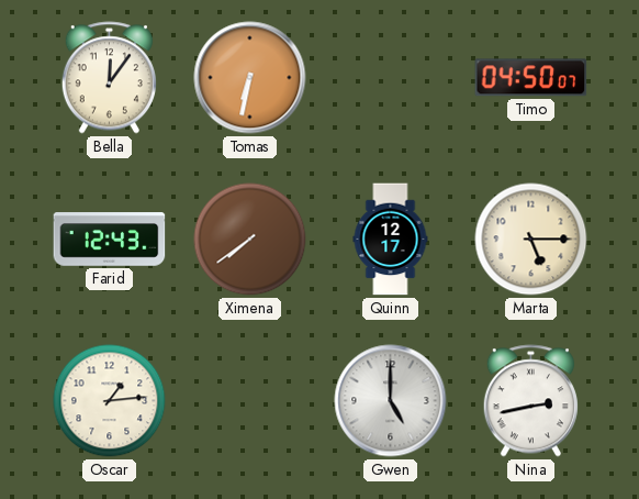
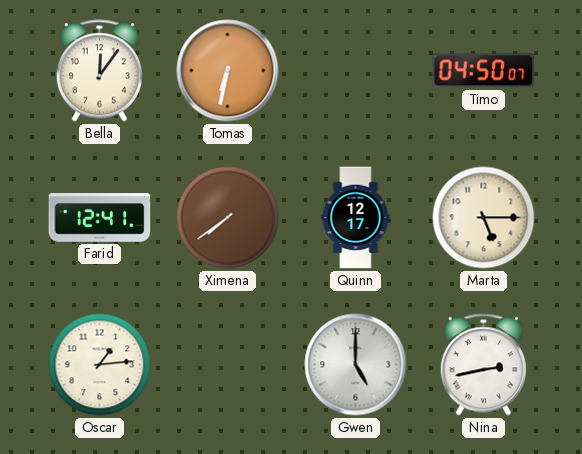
Farid: 12:43 -> 12:41
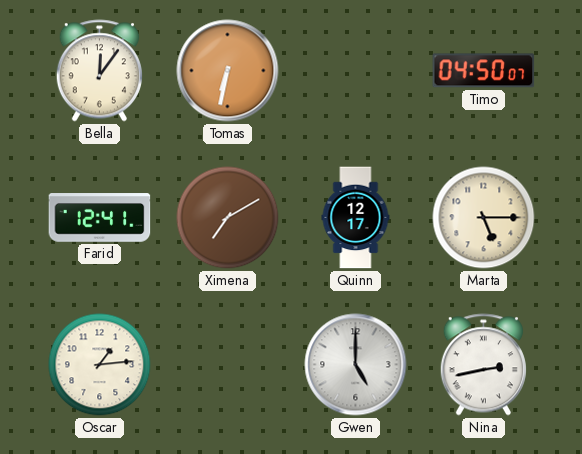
Ximena: 7:39 -> 7:10
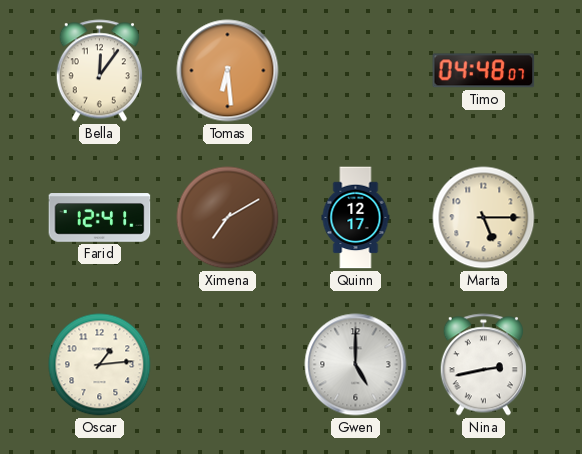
Tomas: 6:32 -> 6:29
Timo: 04:50 -> 04:48
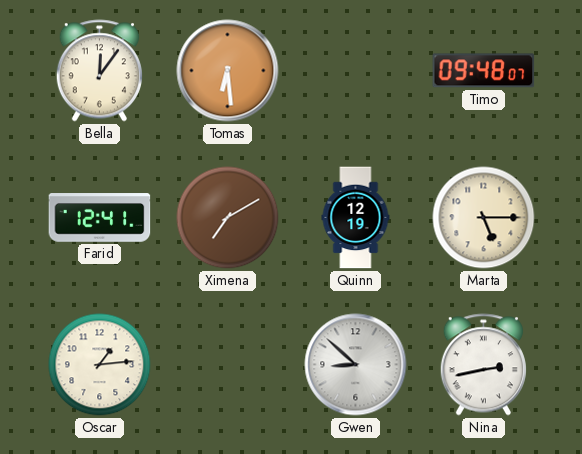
Timo: 04:48 -> 09:48
Quinn: 12:17 -> 12:19
Gwen: 5:00 -> 8:52
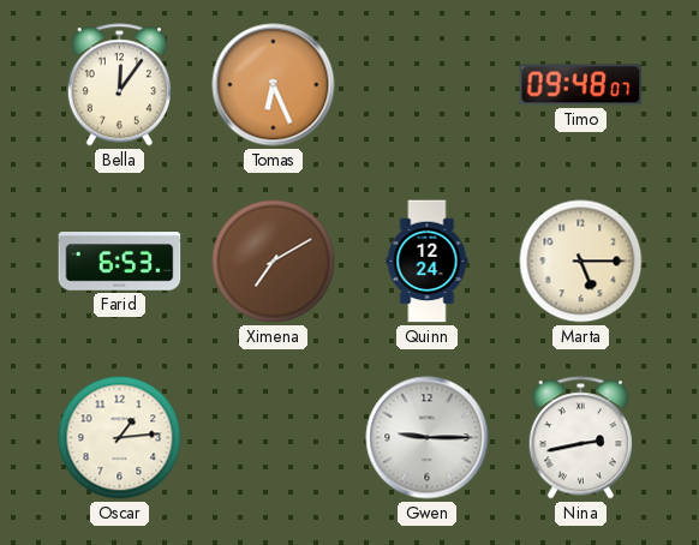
Tomas: 6:29 -> 6:26
Farid: 12:41 -> 6:53
Quinn: 12:19 -> 12:24
Gwen: 8:52 -> 9:15
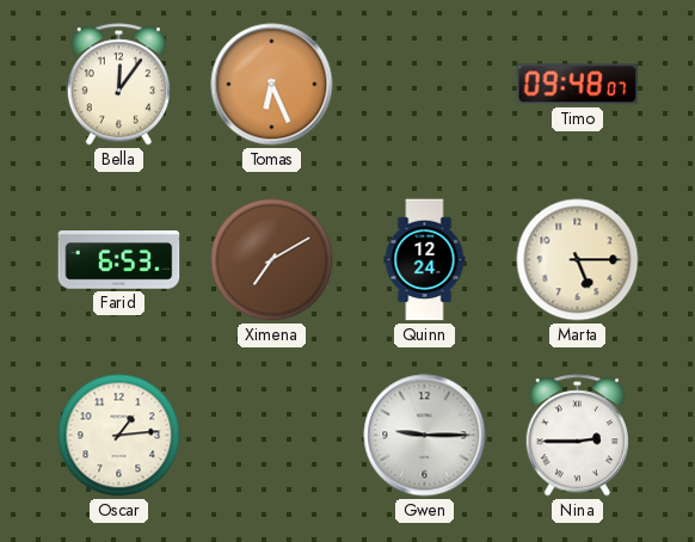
Nina: 2:43 -> 2:45
